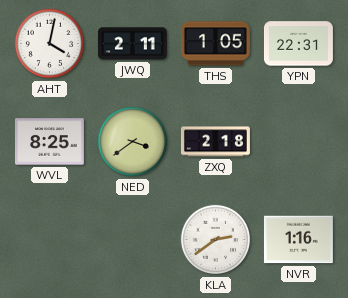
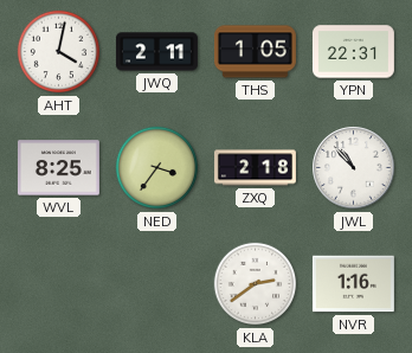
NED: 3:39 -> 3:36
JWL: none -> 10:53
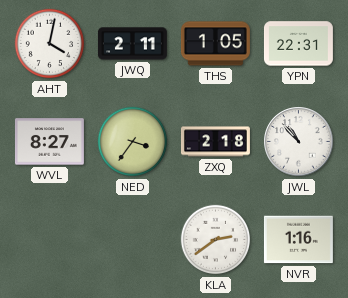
WVL: 8:25 -> 8:27
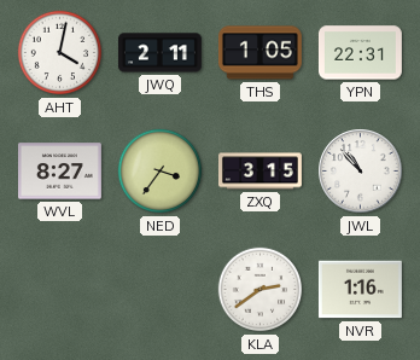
ZXQ: 2:18 -> 3:15
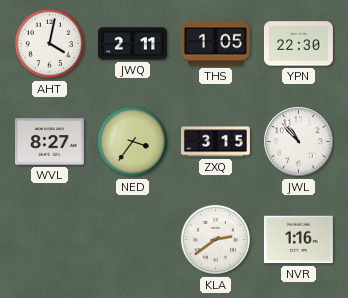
YPN: 22:31 -> 22:30
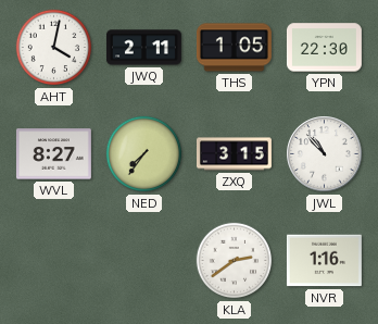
NED: 3:36 -> 7:36
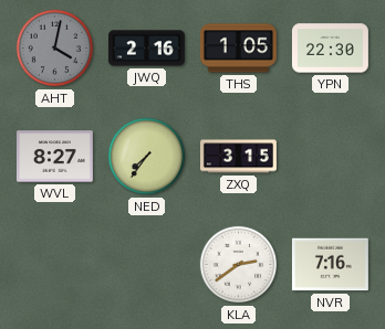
AHT dial: white -> grey
JWQ: 2:11 -> 2:16
JWL: 10:53 -> none
NVR: 1:16 -> 7:16
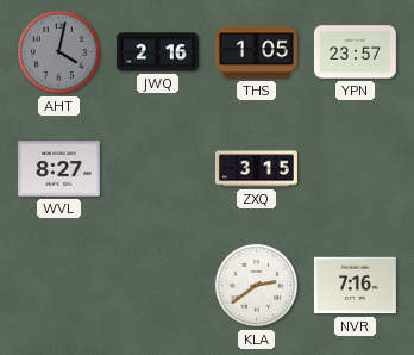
YPN: 22:30 -> 23:57
NED: 7:36 -> none
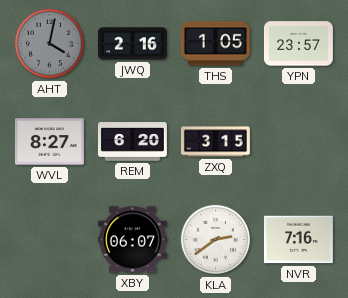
REM: none -> 6:20
XBY: none -> 06:07
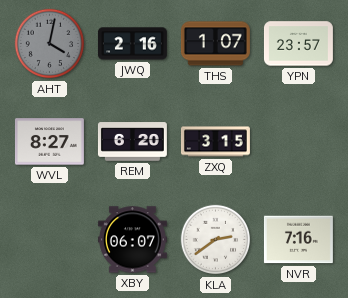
THS: 1:05 -> 1:07
